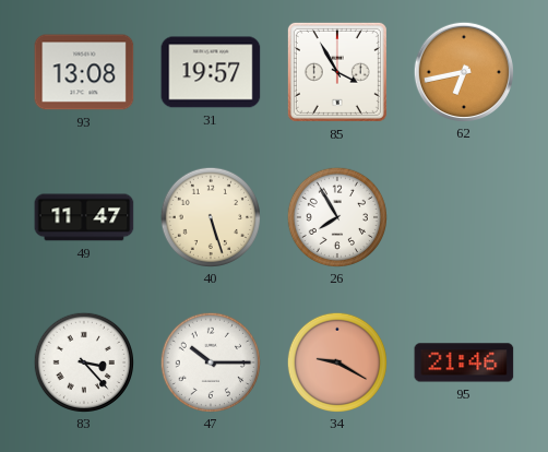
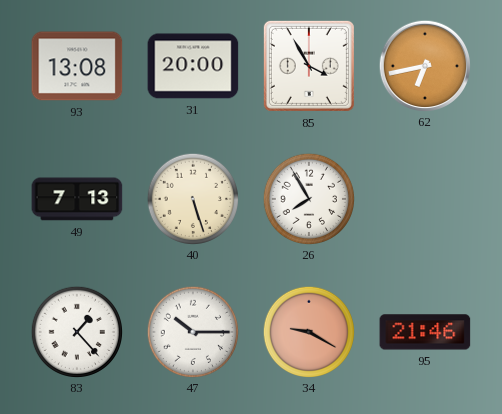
31: 19:57 -> 20:00
49: 11:47 -> 7:13
83: 3:23 -> 1:23
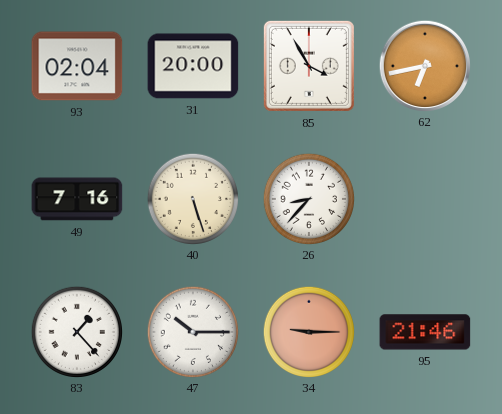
93: 13:08 -> 02:04
49: 7:13 -> 7:16
26: 7:55 -> 8:37
34: 9:20 -> 9:15
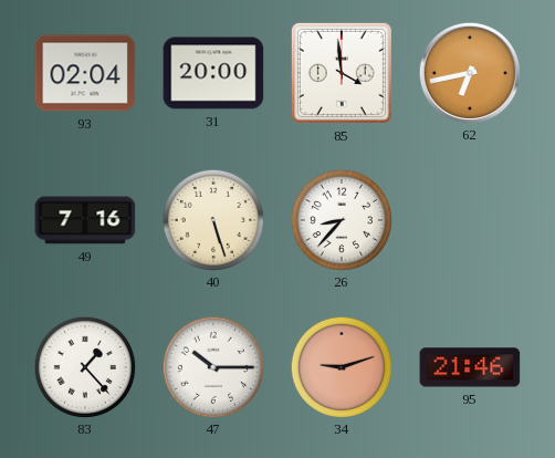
85: 3:55 -> 3:59
34: 9:15 -> 9:12
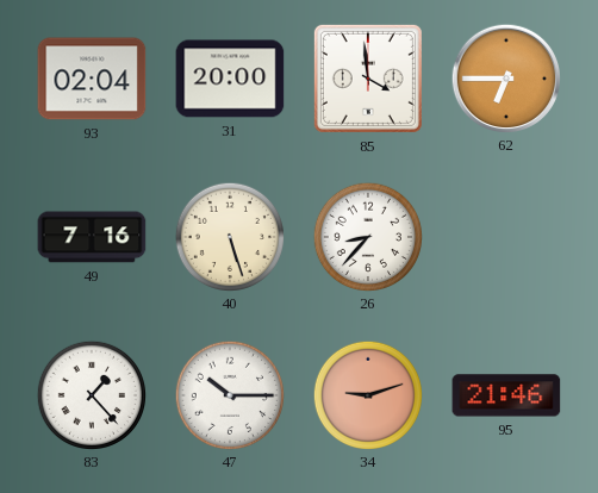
62: 6:43 -> 6:45
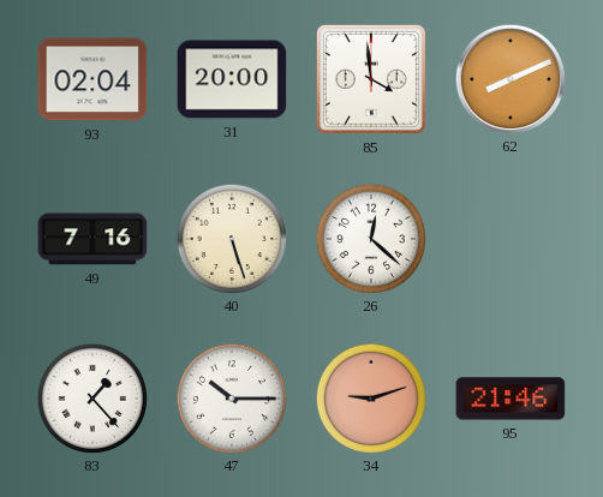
62: 6:45 -> 8:11
26: 8:37 -> 12:22
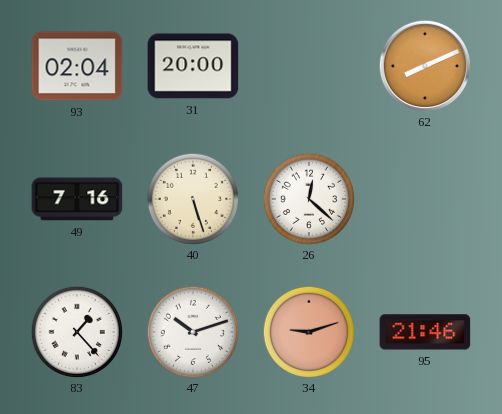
85: 3:59 -> none
47: 10:15 -> 10:12
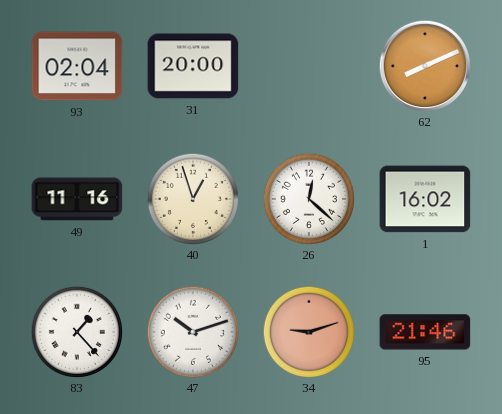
49: 7:16 -> 11:16
40: 5:27 -> 12:57
1: none -> 16:02
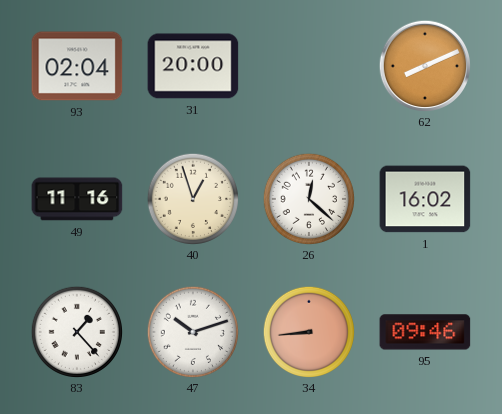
34: 9:12 -> 8:44
95: 21:46 -> 09:46
